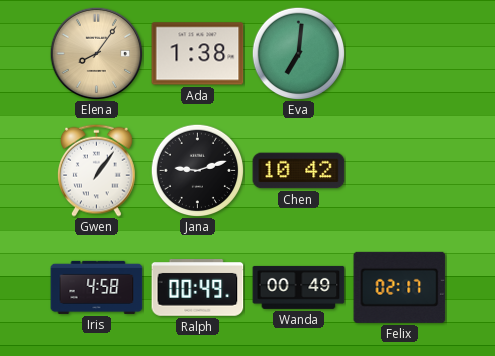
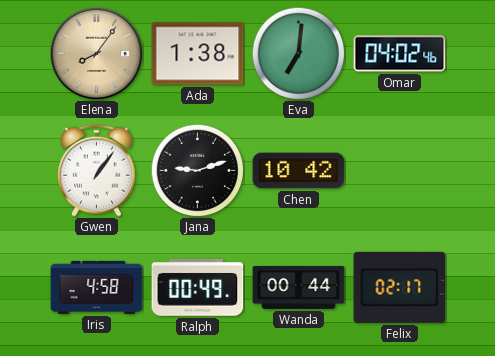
Omar: none -> 04:02
Wanda: 00:49 -> 00:44
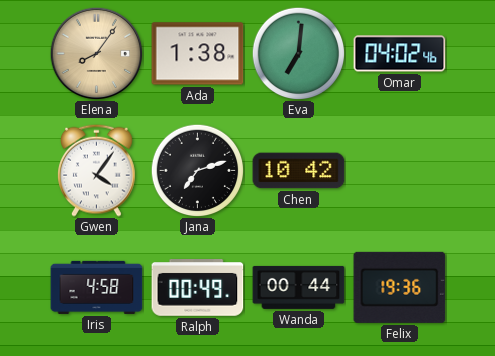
Gwen: 1:06 -> 4:06
Jana: 9:12 -> 7:12
Felix: 02:17 -> 19:36
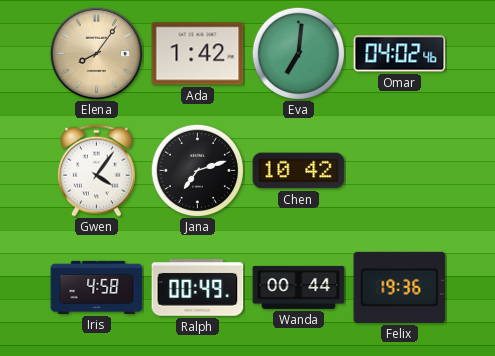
Ada: 1:38 -> 1:42
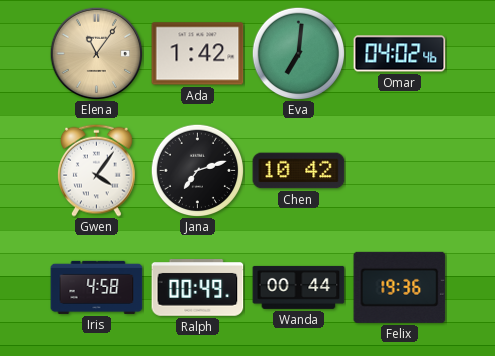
Elena: 8:06 -> 11:06
